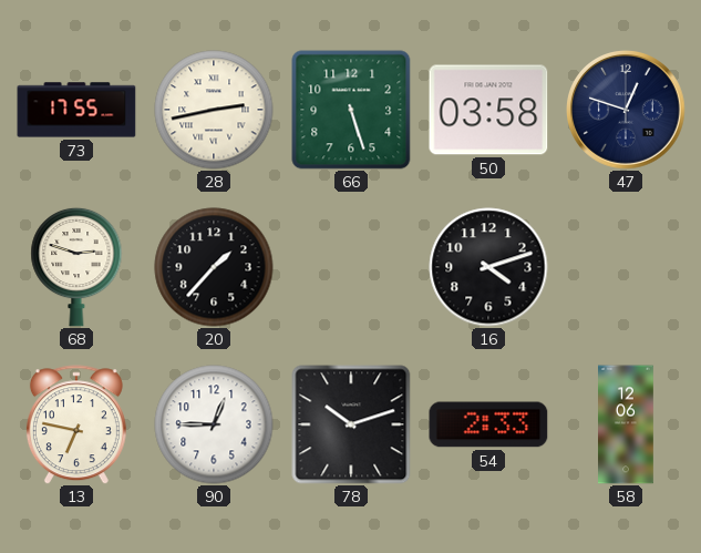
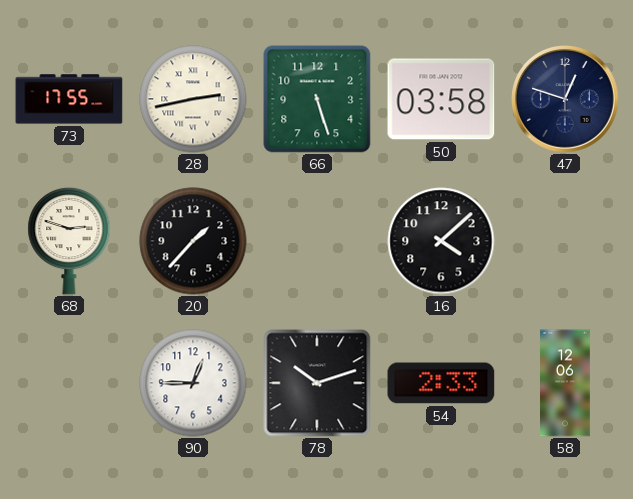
16: 4:12 -> 4:08
13: 6:47 -> none
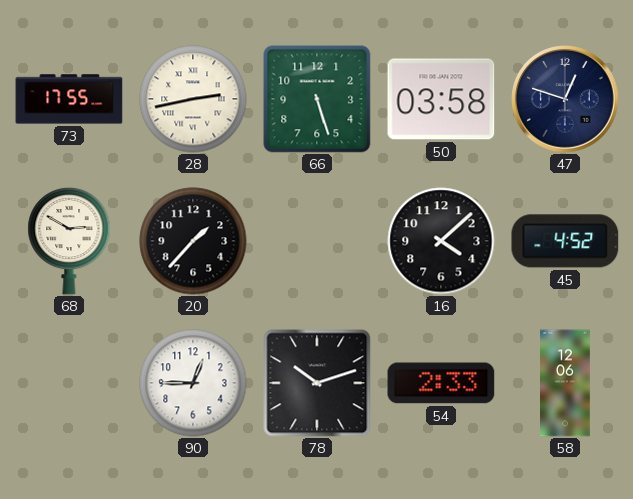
68: 2:48 -> 2:50
45: none -> 4:52
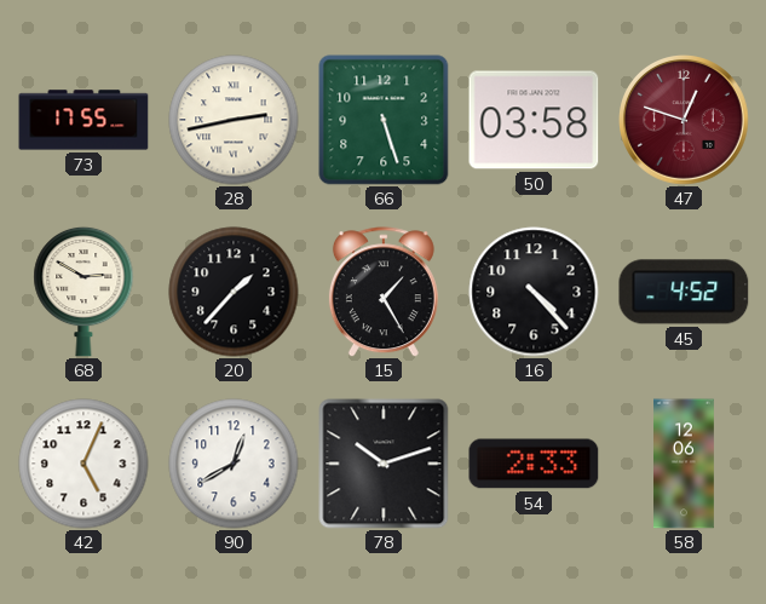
47 dial: navy -> burgundy
15: none -> 1:25
16: 4:08 -> 4:23
42: none -> 5:04
90: 12:45 -> 12:40
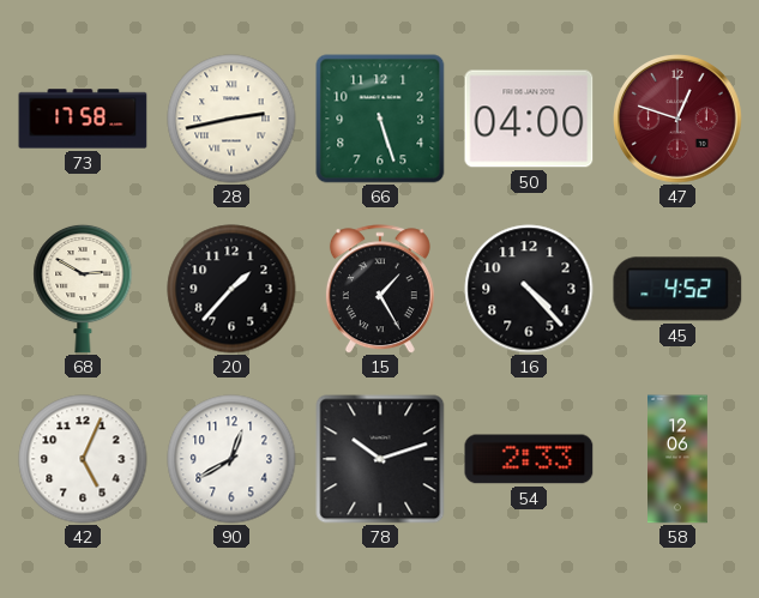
73: 17:55 -> 17:58
50: 03:58 -> 04:00
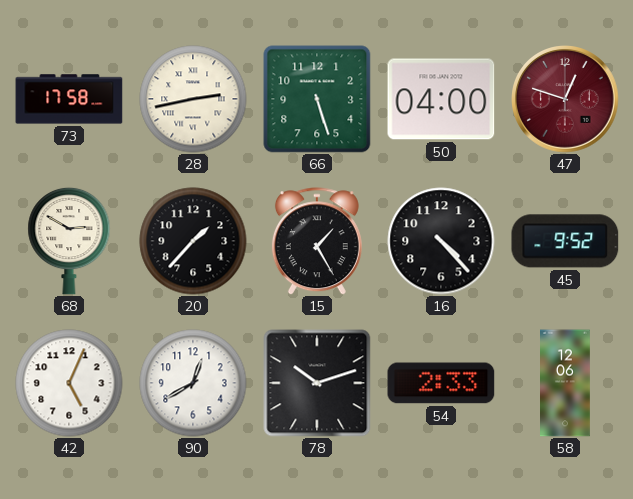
45: 4:52 -> 9:52
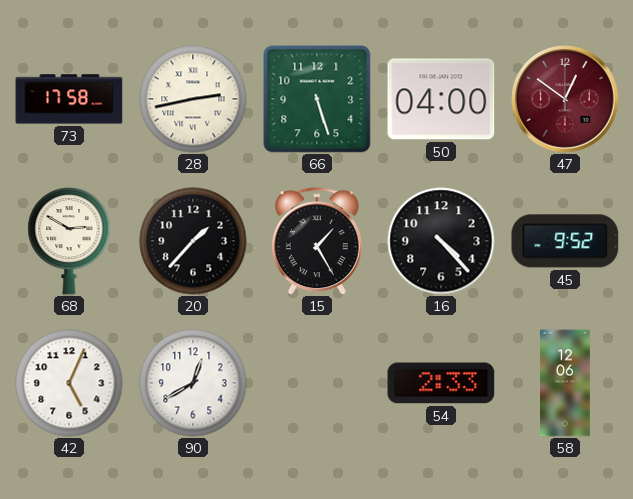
47: 12:48 -> 12:51
78: 10:12 -> none
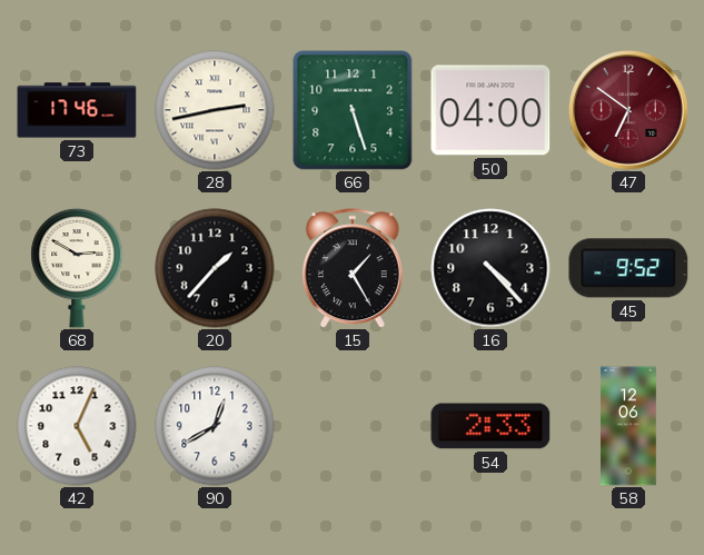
73: 17:58 -> 17:46
47: 12:51 -> 6:51
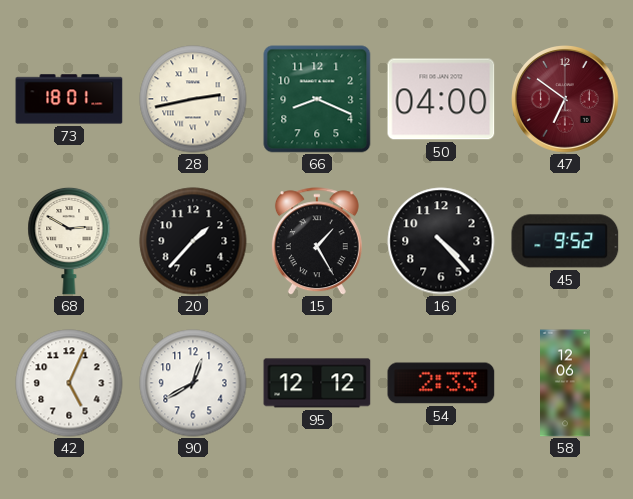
73: 17:46 -> 18:01
66: 5:27 -> 8:19
95: none -> 12:12
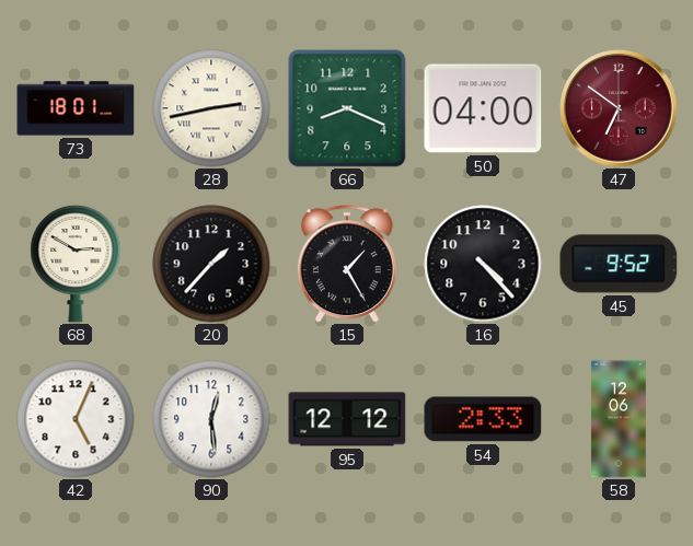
90: 12:40 -> 12:29
